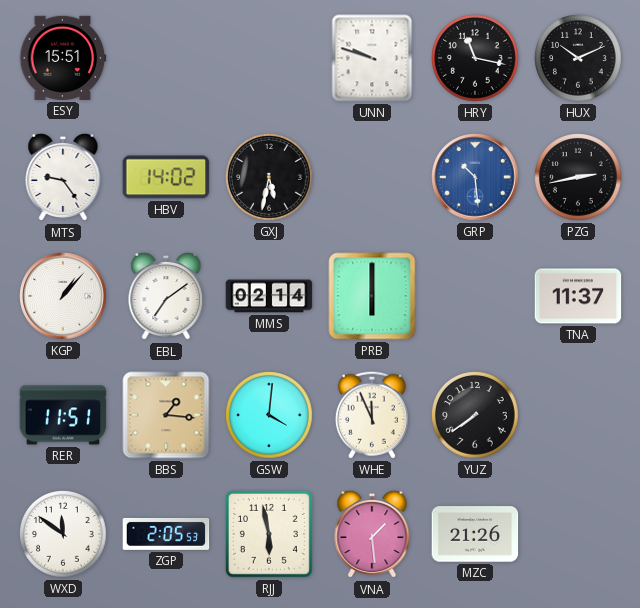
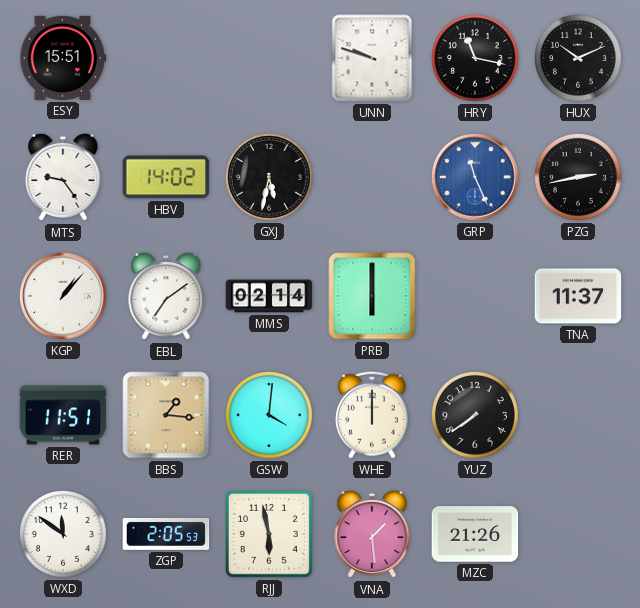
GRP: 10:29 -> 11:26
WHE: 11:56 -> 12:00
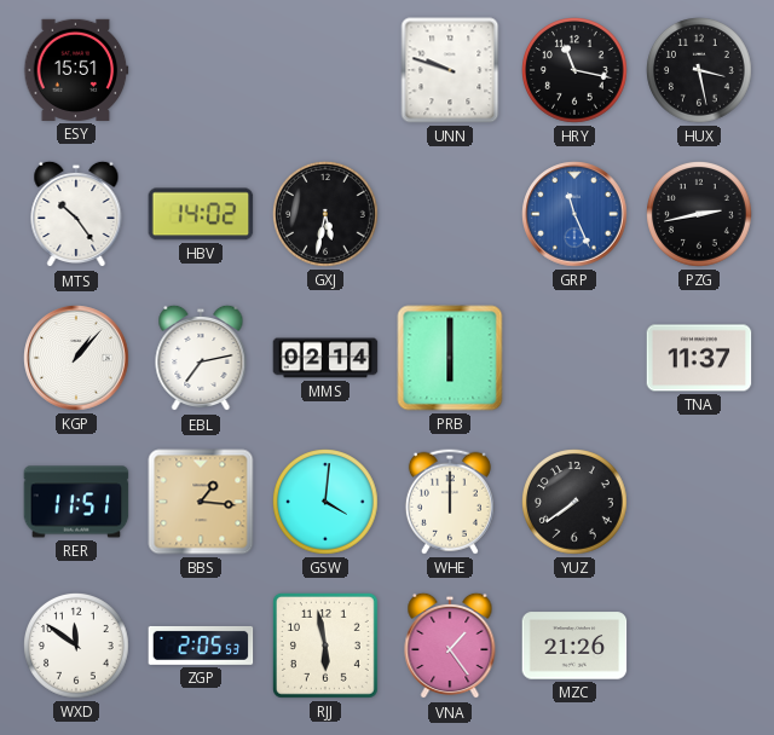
HUX: 10:11 -> 3:28
MTS: 9:24 -> 10:24
EBL: 7:09 -> 7:13
VNA: 1:29 -> 1:24
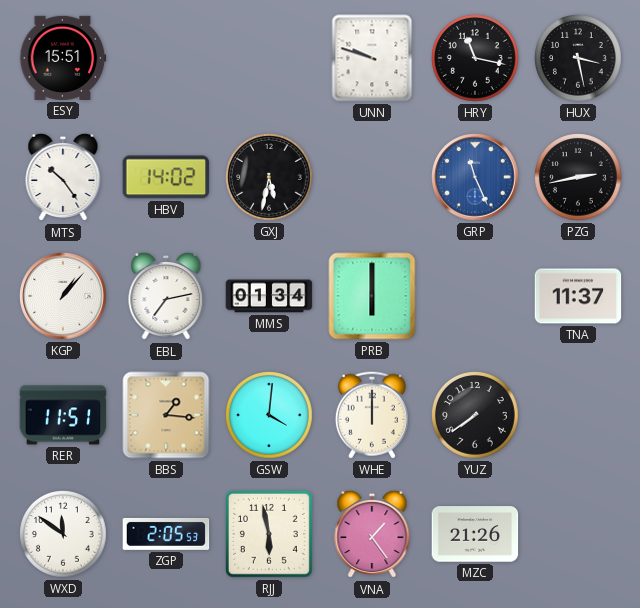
MMS: 02:14 -> 01:34
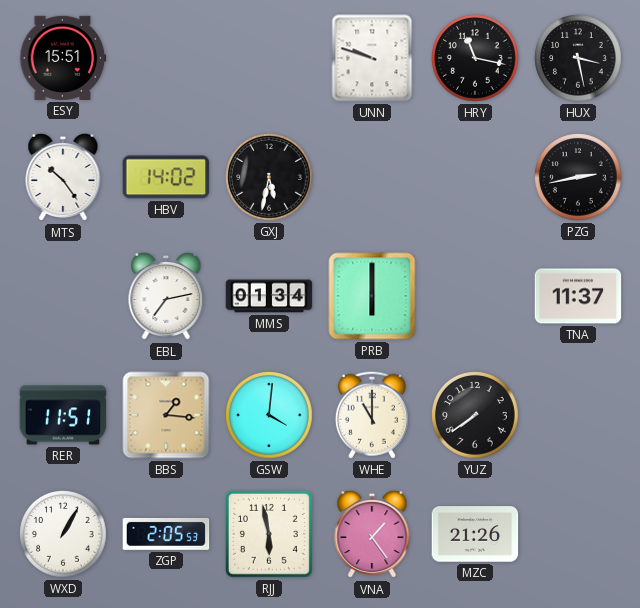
GRP: 11:26 -> none
KGP: 1:07 -> none
WHE: 12:00 -> 11:00
WXD: 11:51 -> 1:05
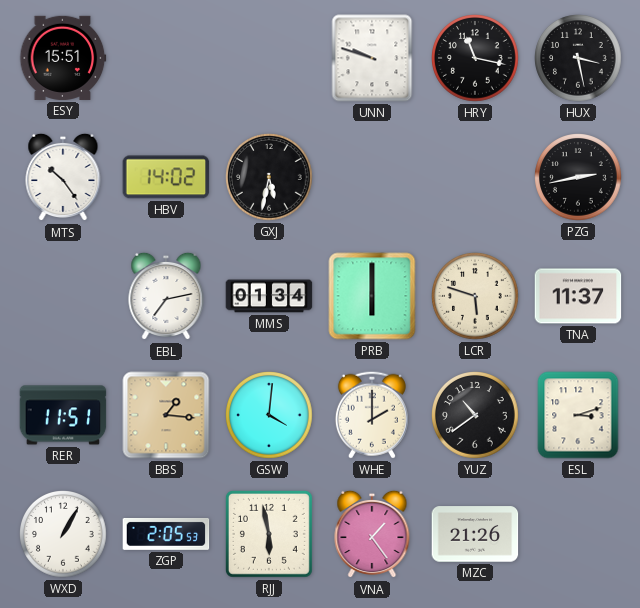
LCR: none -> 5:48
WHE: 11:00 -> 2:00
YUZ: 7:39 -> 10:39
ESL: none -> 3:12
